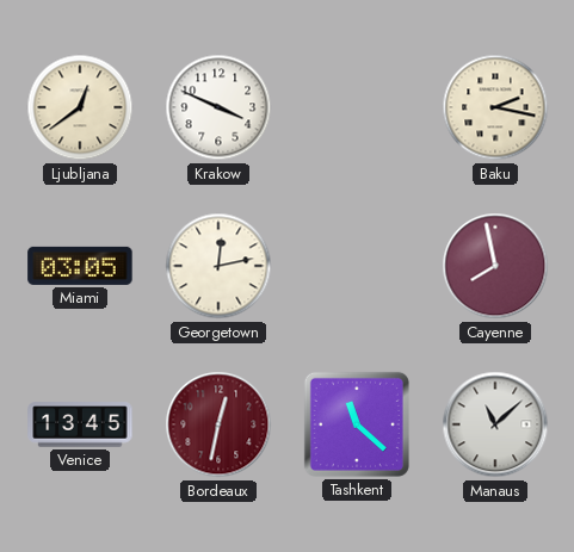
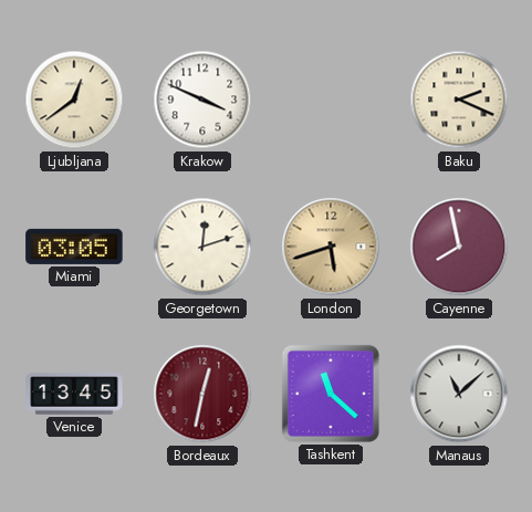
Baku: 2:17 -> 2:19
Georgetown: 12:13 -> 12:12
London: none -> 5:42
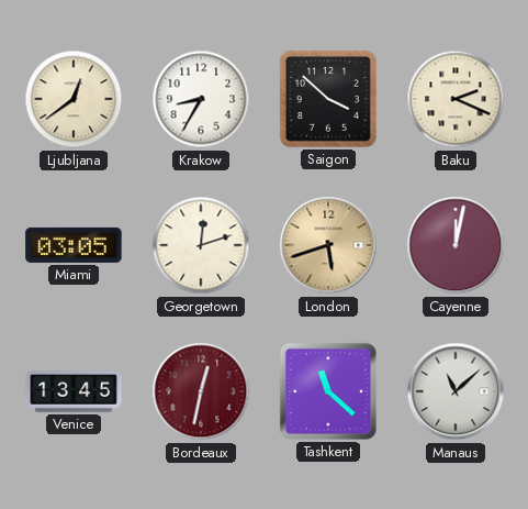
Krakow: 3:49 -> 8:35
Saigon: none -> 3:52
Cayenne: 7:58 -> 12:02
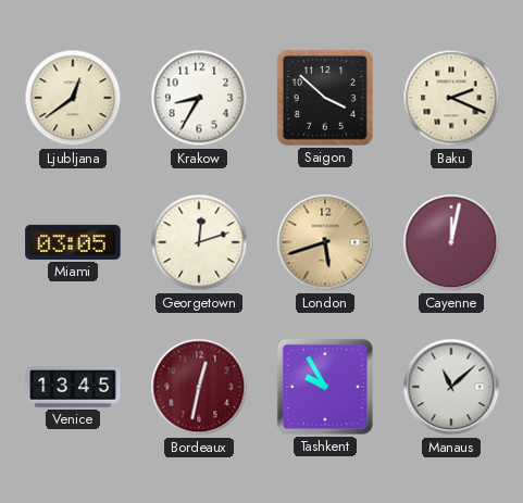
Tashkent: 11:22 -> 9:55
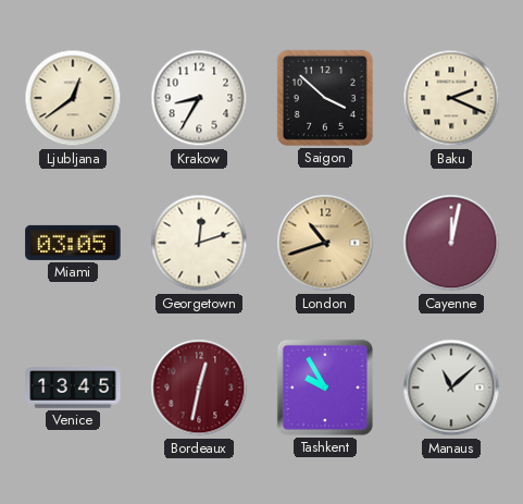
London: 5:42 -> 10:42
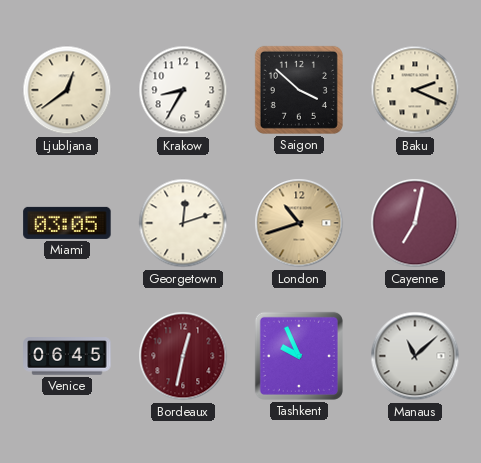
Cayenne: 12:02 -> 7:02
Venice: 13:45 -> 06:45
Tashkent: 9:55 -> 9:56
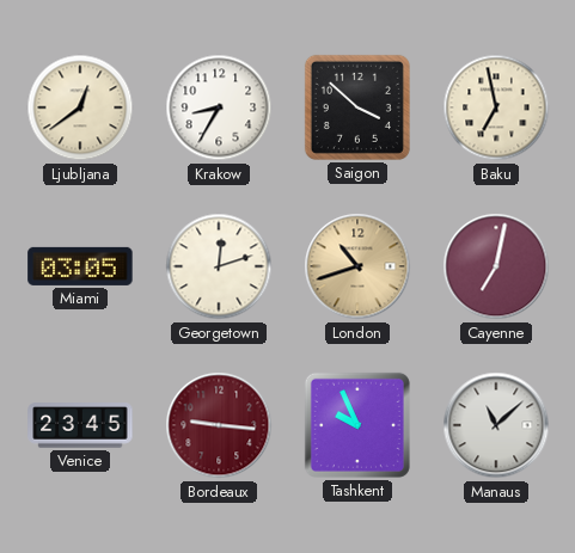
Baku: 2:19 -> 6:58
Venice: 06:45 -> 23:45
Bordeaux: 12:32 -> 9:16
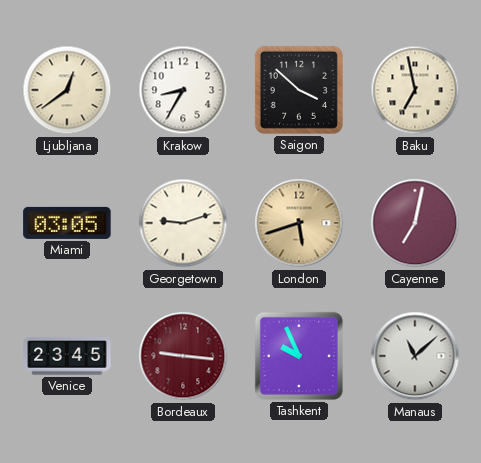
Georgetown: 12:12 -> 9:12
London: 10:42 -> 5:42
